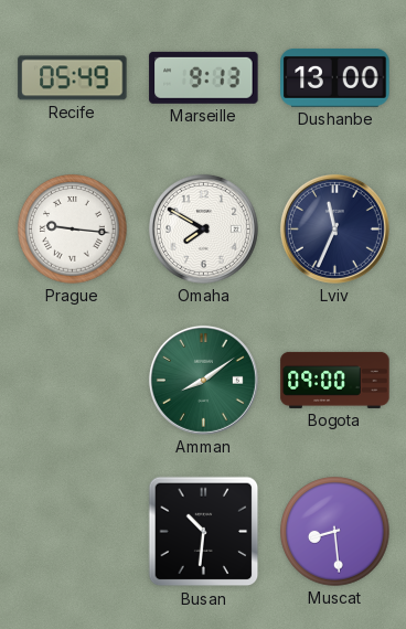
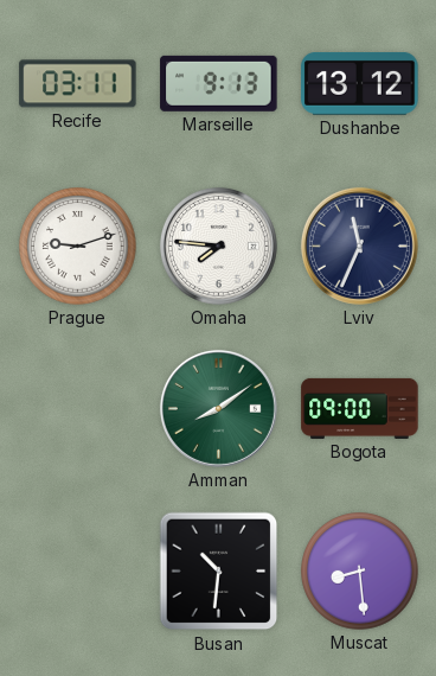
Recife: 05:49 -> 03:11
Dushanbe: 13:00 -> 13:12
Prague: 9:16 -> 9:12
Omaha: 7:50 -> 7:46
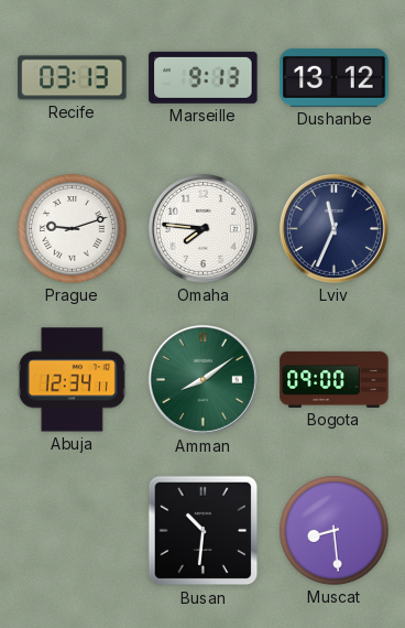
Recife: 03:11 -> 03:13
Abuja: none -> 12:34
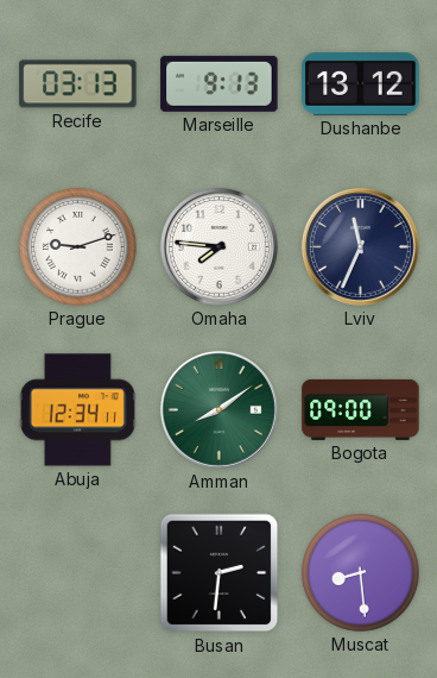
Busan: 10:31 -> 2:31
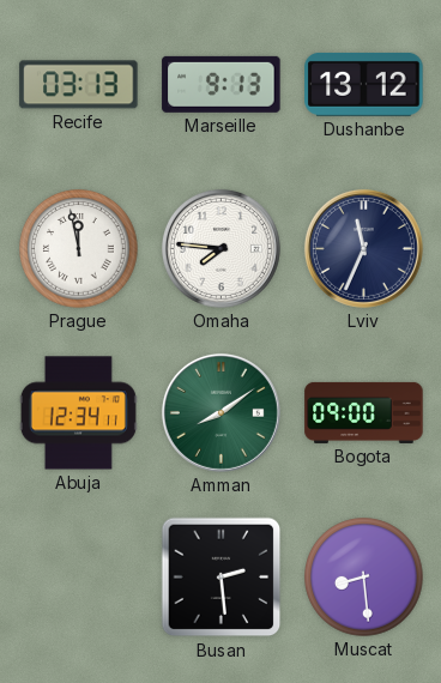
Prague: 9:12 -> 11:58
Busan: 2:31 -> 2:29
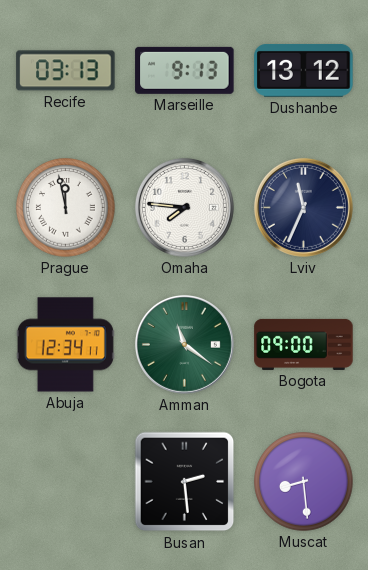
Amman: 8:09 -> 11:21
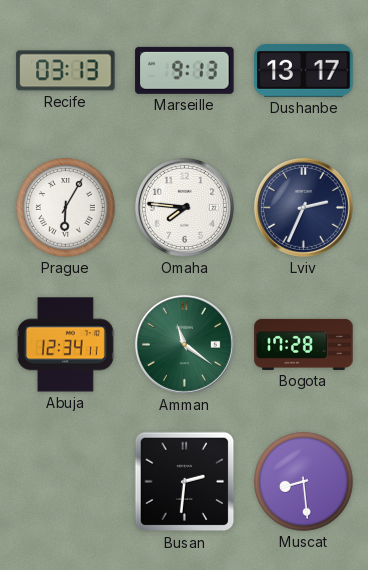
Dushanbe: 13:12 -> 13:17
Prague: 11:58 -> 6:05
Lviv: 11:34 -> 2:34
Bogota: 09:00 -> 17:28
Busan: 2:29 -> 2:31
